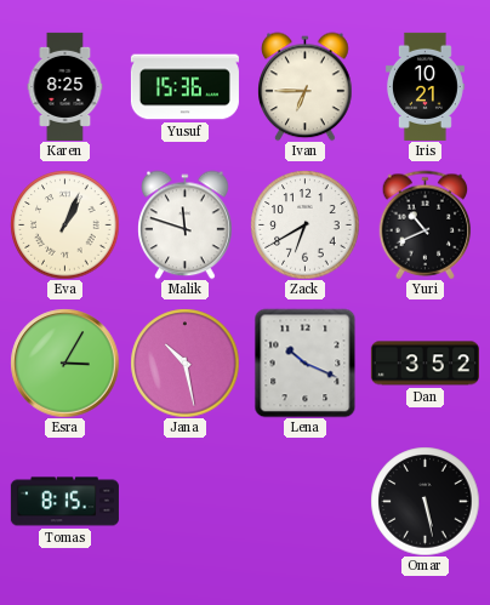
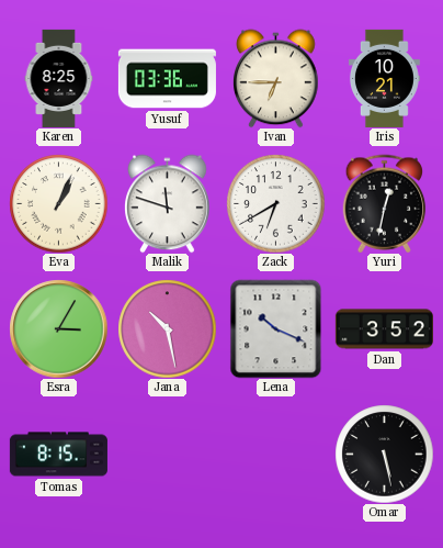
Yusuf: 15:36 -> 03:36
Yuri: 10:41 -> 12:32
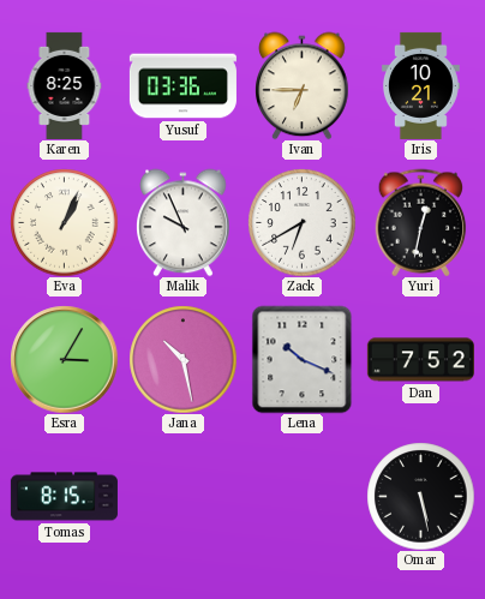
Malik: 11:48 -> 9:56
Dan: 3:52 -> 7:52
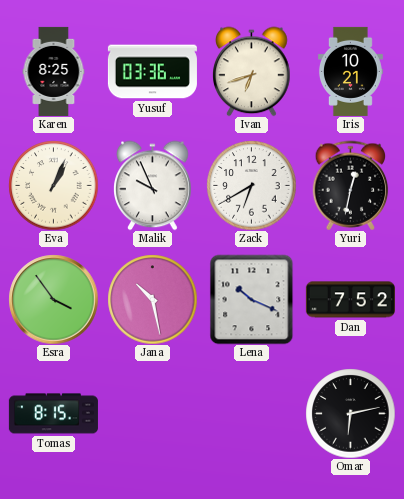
Ivan: 6:45 -> 6:42
Esra: 3:05 -> 3:54
Omar: 5:28 -> 6:13
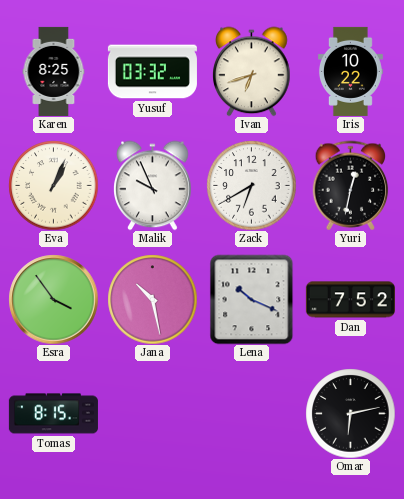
Yusuf: 03:36 -> 03:32
Iris: 10:21 -> 10:22
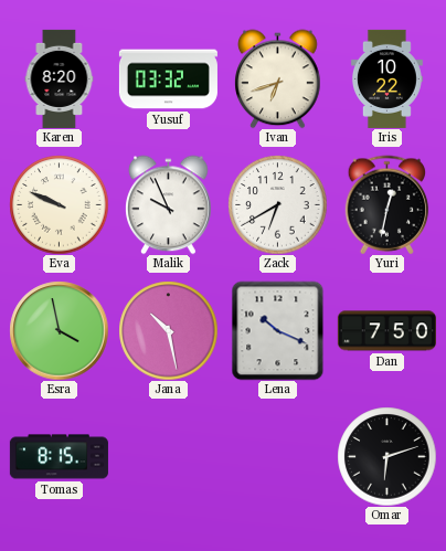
Karen: 8:25 -> 8:20
Eva: 1:04 -> 9:49
Esra: 3:54 -> 3:58
Dan: 7:52 -> 7:50
Omar: 6:13 -> 6:12
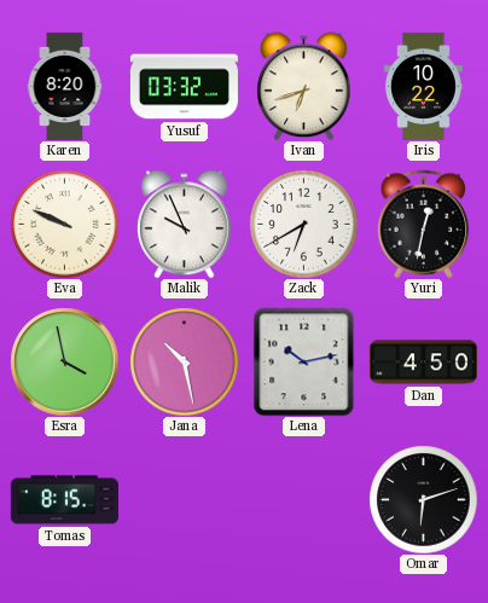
Lena: 10:19 -> 10:13
Dan: 7:50 -> 4:50
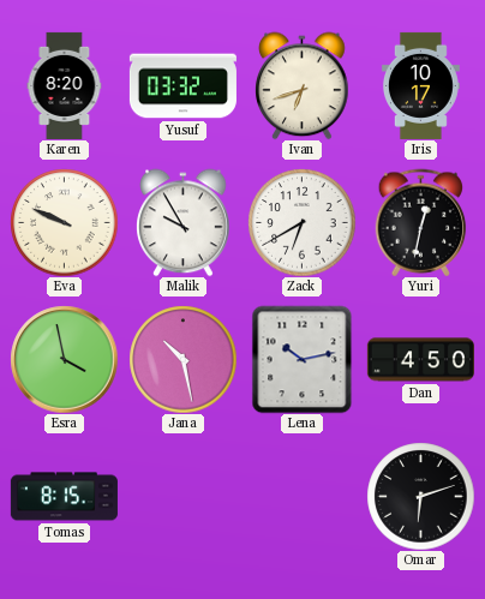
Iris: 10:22 -> 10:17
Malik: 9:56 -> 9:55
